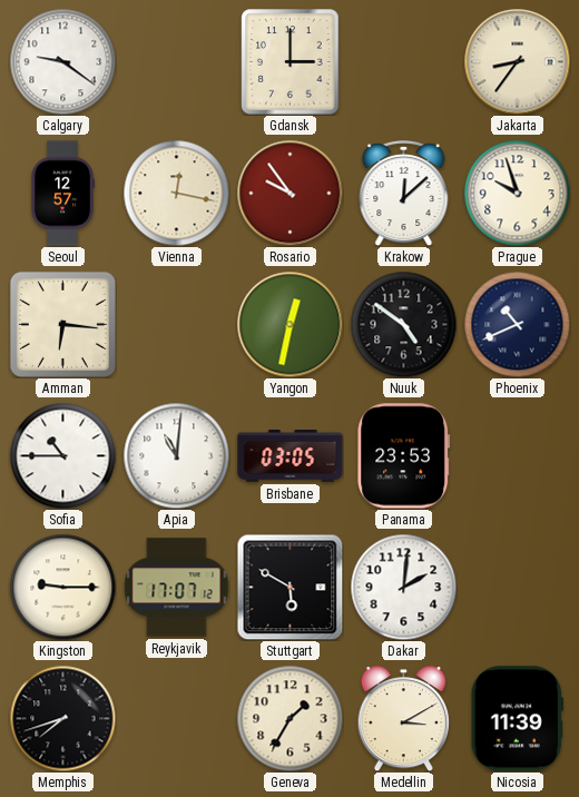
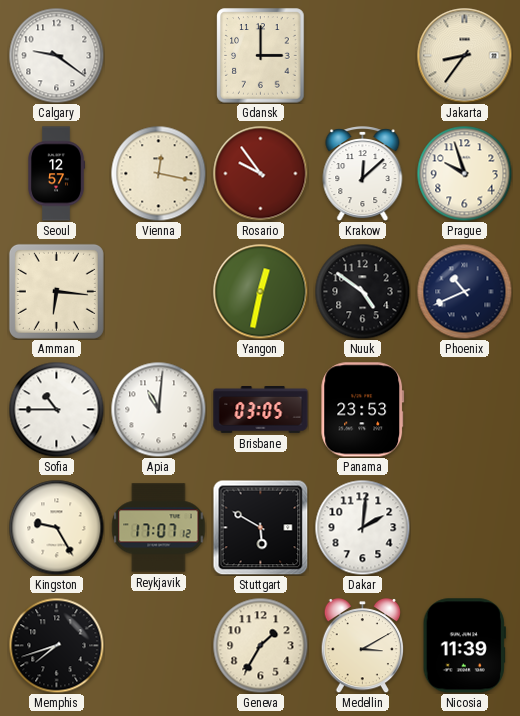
Kingston: 9:15 -> 9:25
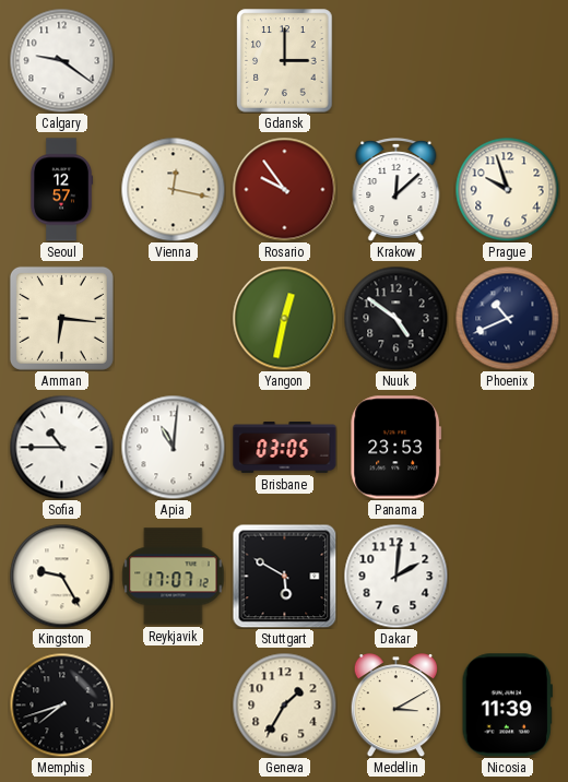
Jakarta: 8:36 -> none
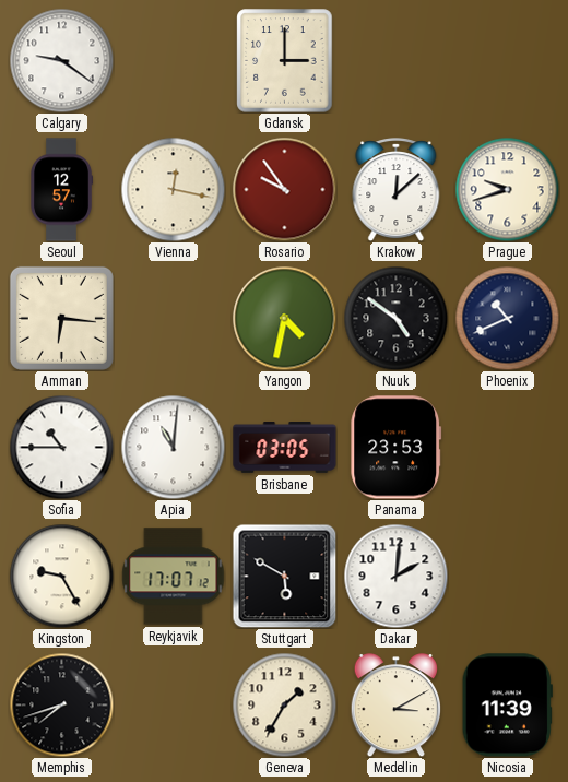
Prague: 9:57 -> 9:42
Yangon: 12:32 -> 4:32
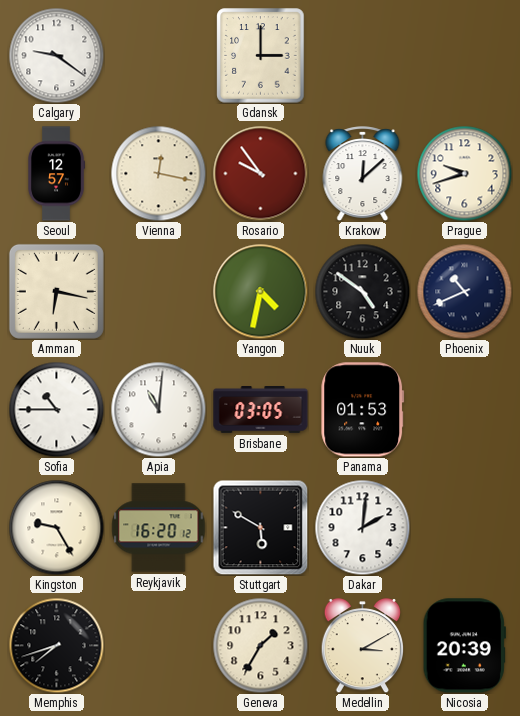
Amman: 6:16 -> 6:17
Panama: 23:53 -> 01:53
Reykjavik: 17:07 -> 16:20
Nicosia: 11:39 -> 20:39
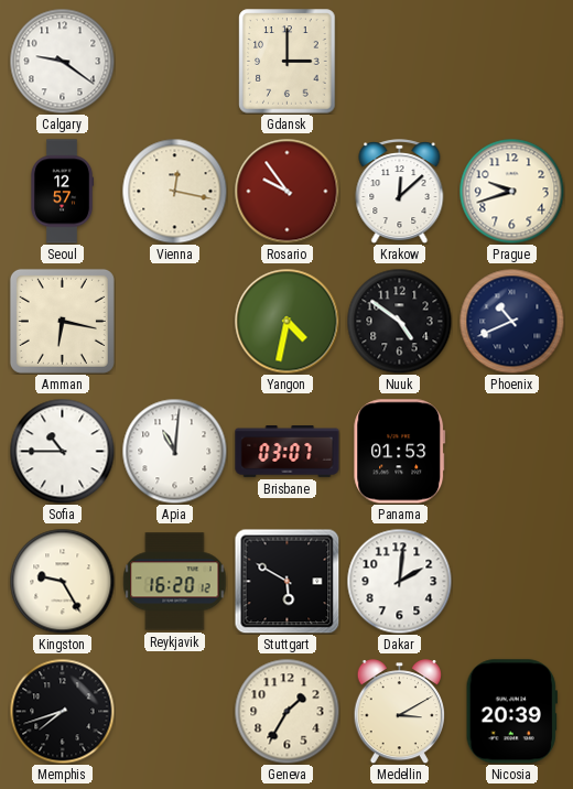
Brisbane: 03:05 -> 03:07
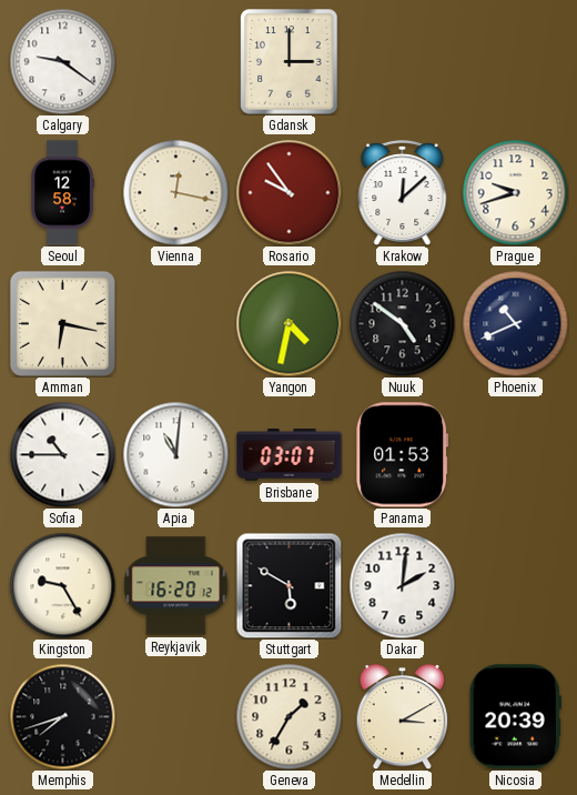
Seoul: 12:57 -> 12:58
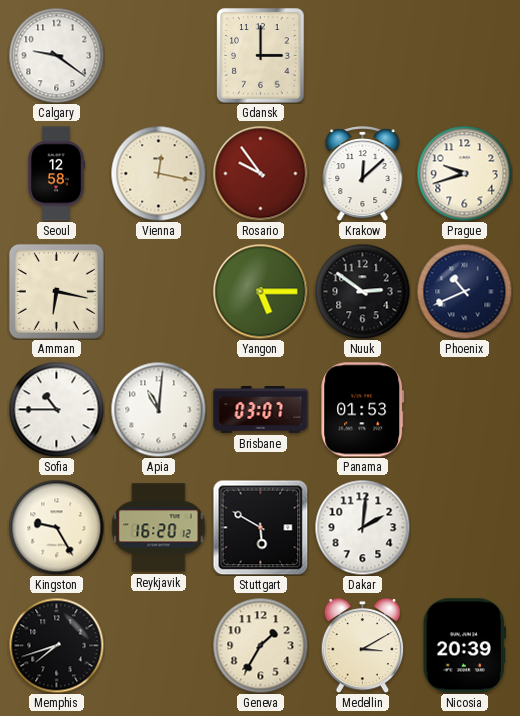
Yangon: 4:32 -> 5:15
Nuuk: 4:51 -> 2:51
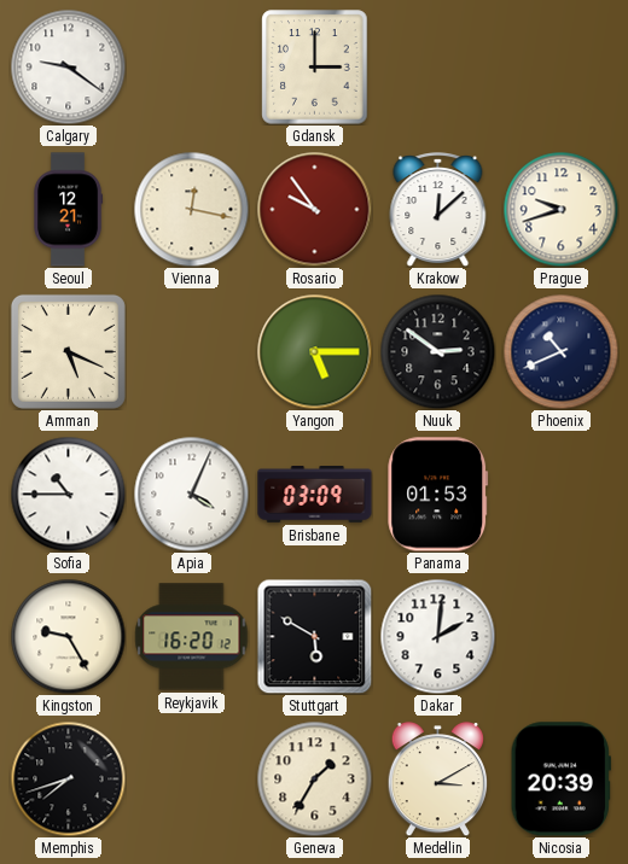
Seoul: 12:58 -> 12:21
Amman: 6:17 -> 5:19
Apia: 11:01 -> 4:04
Brisbane: 03:07 -> 03:09
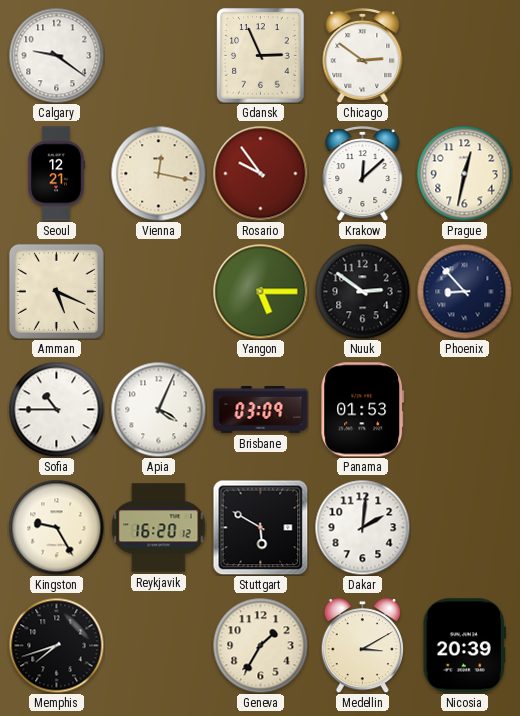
Gdansk: 3:00 -> 2:56
Chicago: none -> 2:51
Prague: 9:42 -> 12:32
Phoenix: 10:41 -> 8:53
